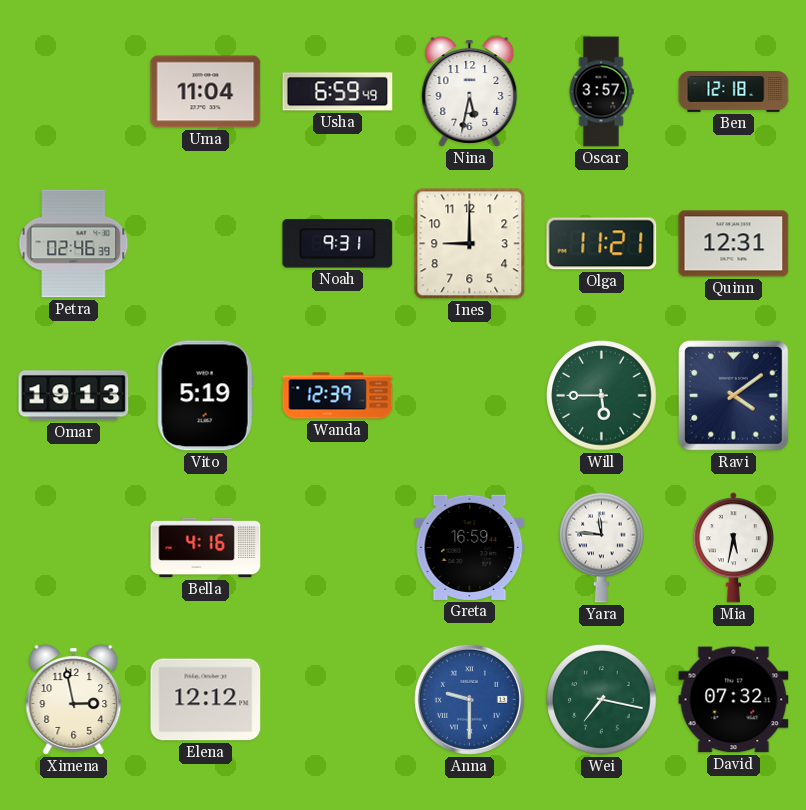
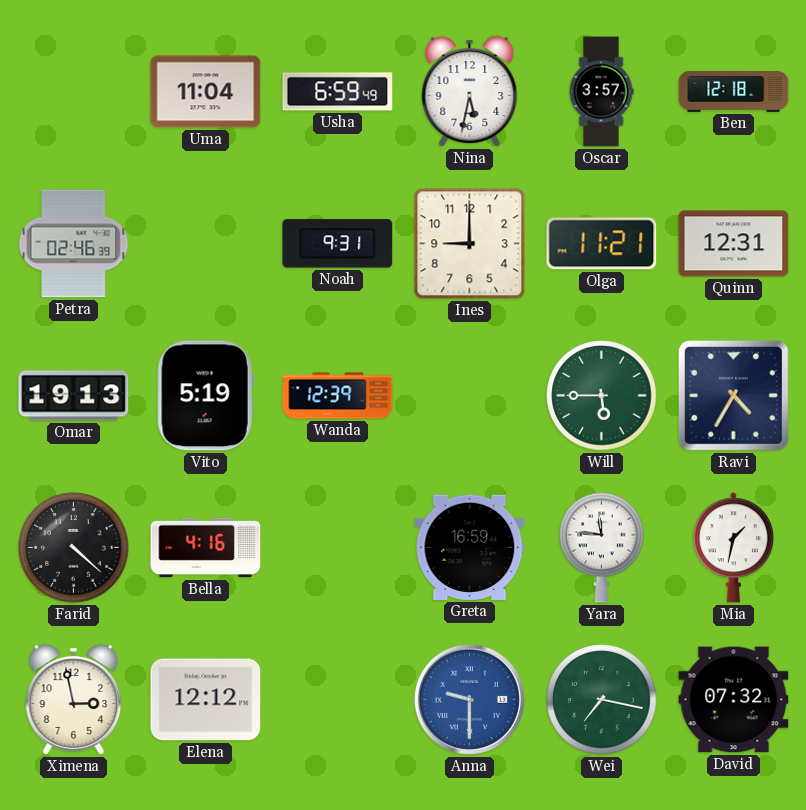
Ravi: 4:09 -> 4:35
Farid: none -> 4:22
Mia: 5:32 -> 1:32
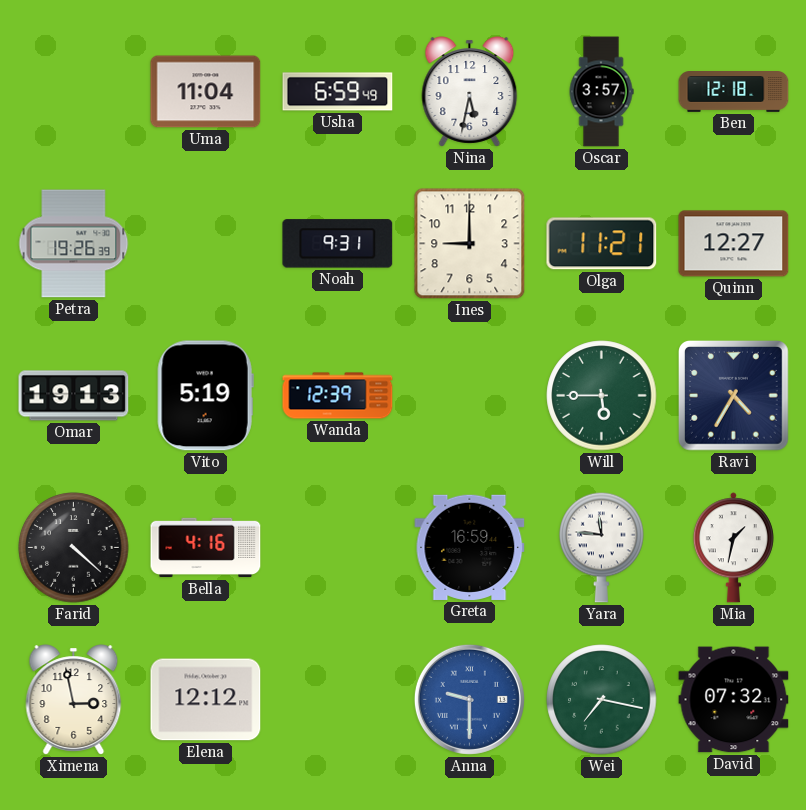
Petra: 02:46 -> 19:26
Quinn: 12:31 -> 12:27
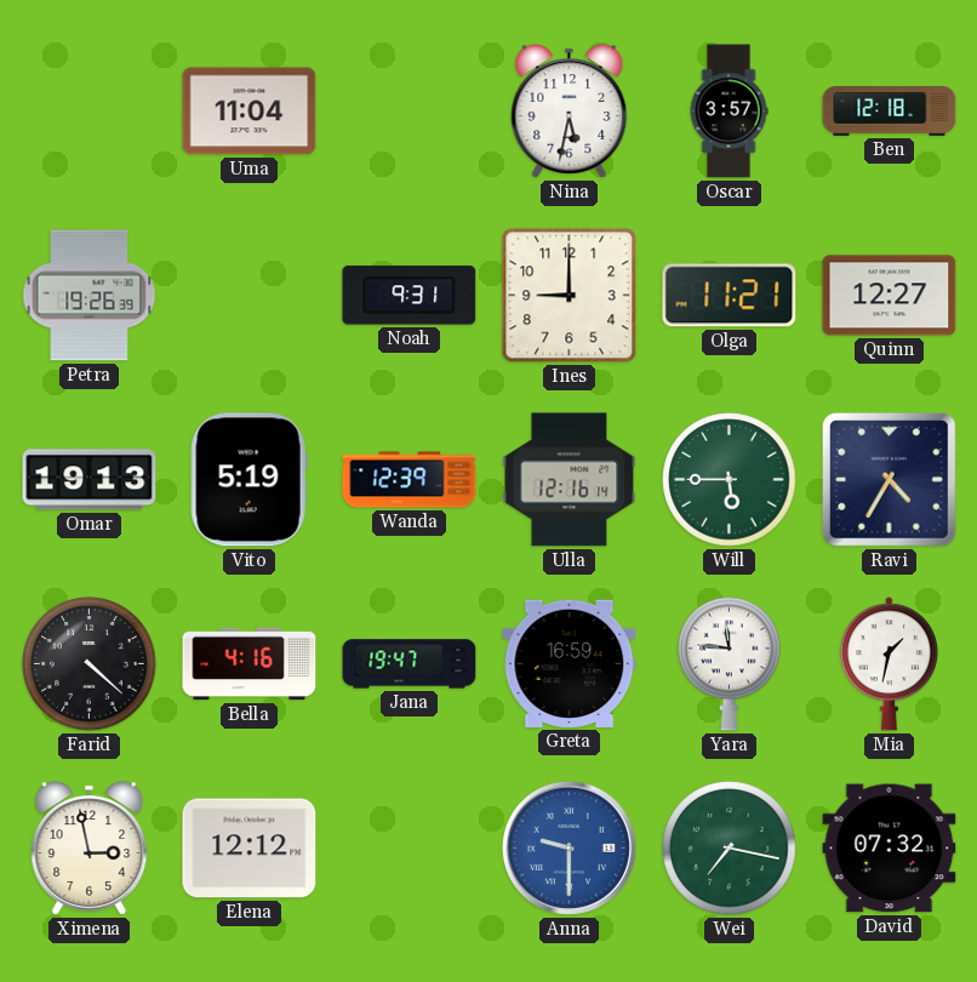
Usha: 6:59 -> none
Ulla: none -> 12:16
Jana: none -> 19:47
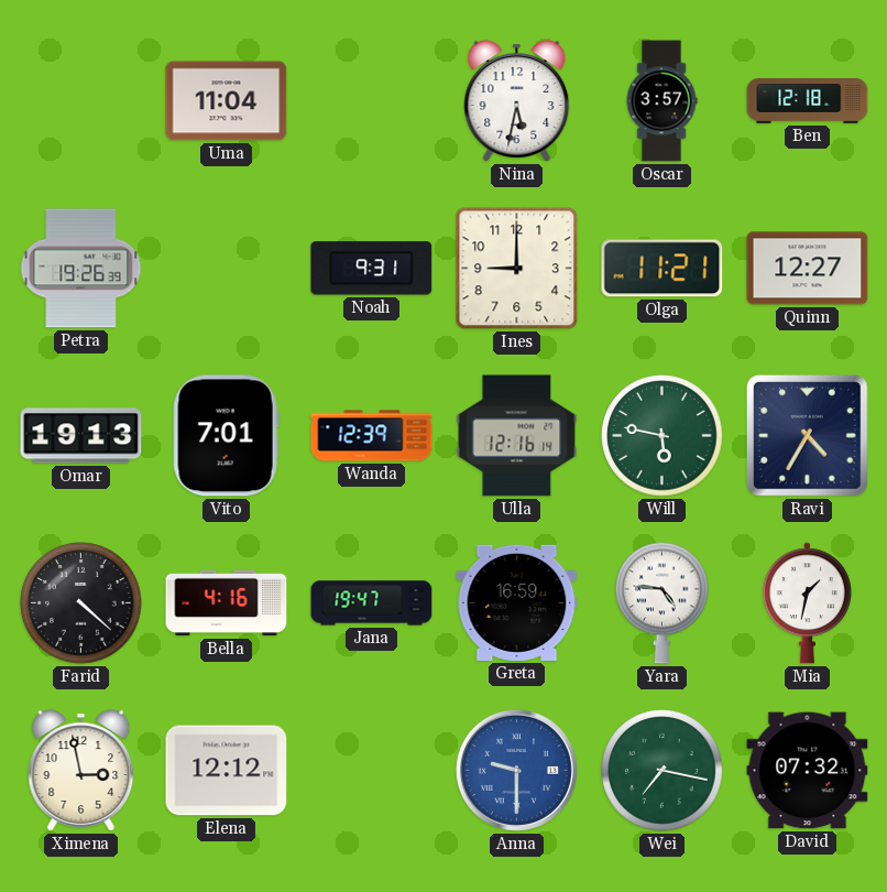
Vito: 5:19 -> 7:01
Will: 5:45 -> 5:47
Yara: 11:46 -> 4:46
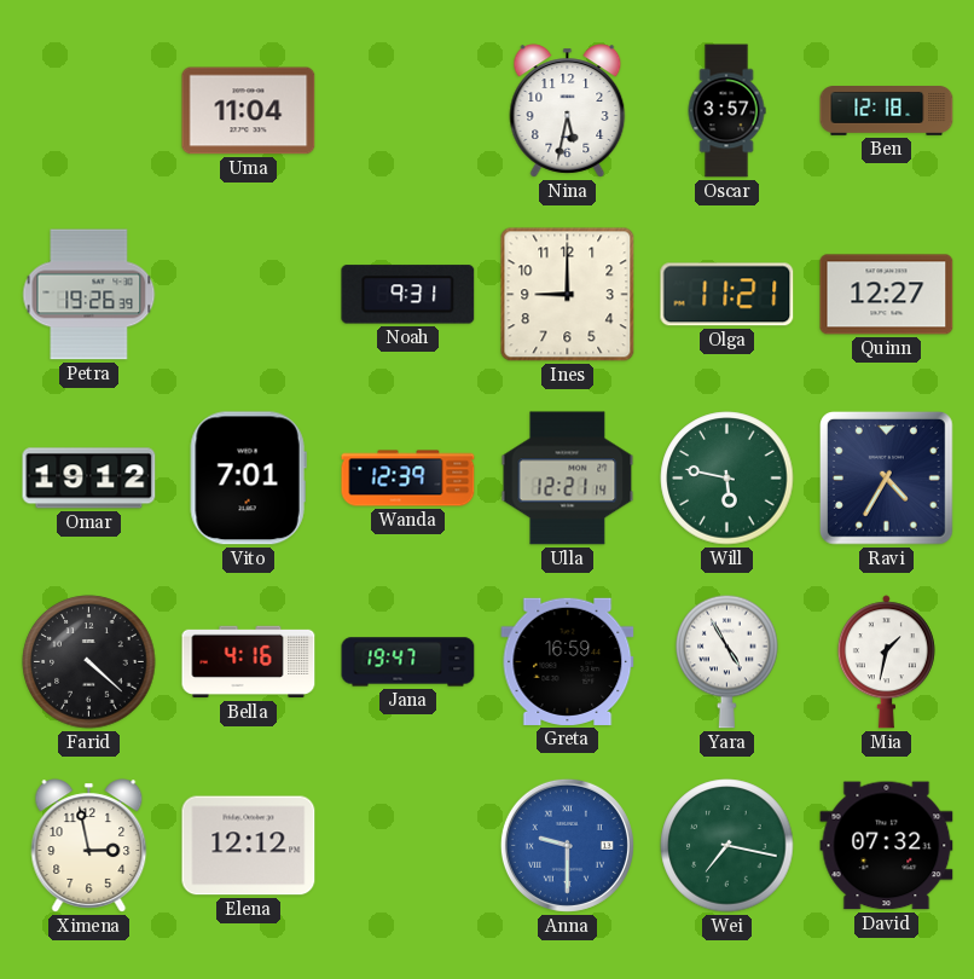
Omar: 19:13 -> 19:12
Ulla: 12:16 -> 12:21
Yara: 4:46 -> 4:55
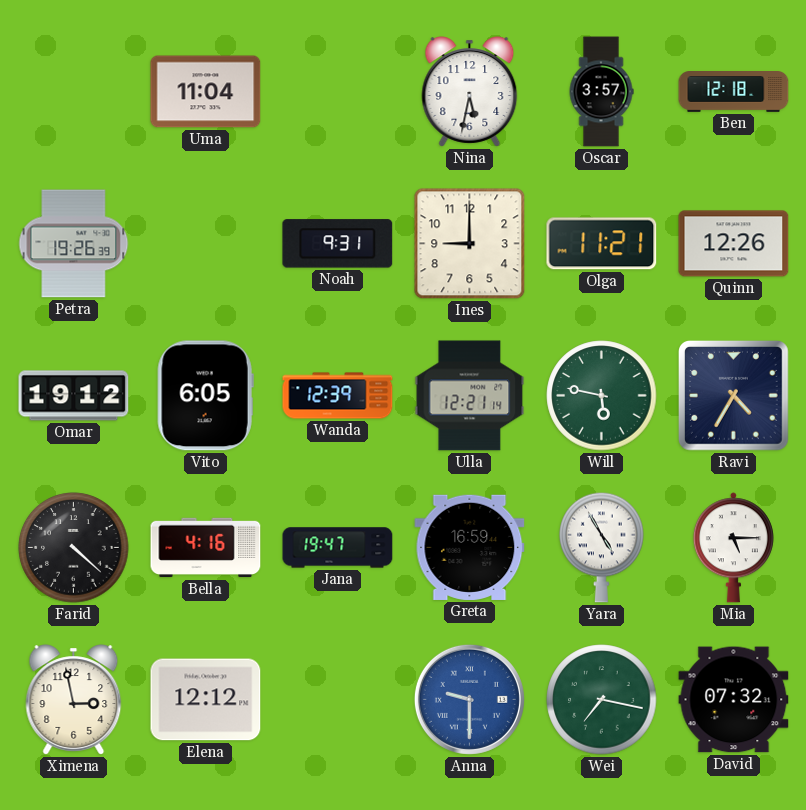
Quinn: 12:27 -> 12:26
Vito: 7:01 -> 6:05
Mia: 1:32 -> 5:15
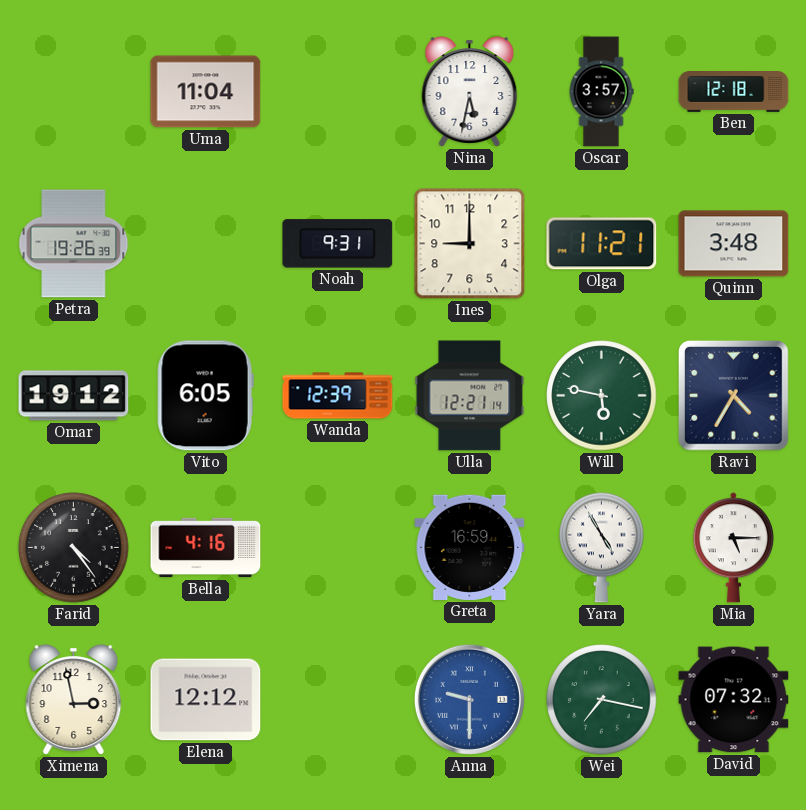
Quinn: 12:26 -> 3:48
Farid: 4:22 -> 4:24
Jana: 19:47 -> none
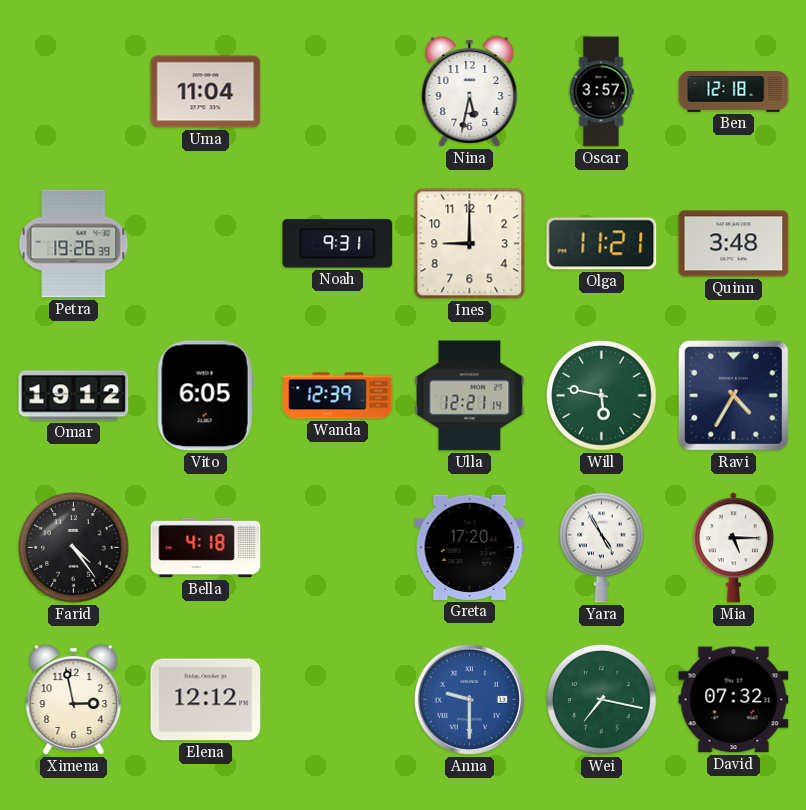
Bella: 4:16 -> 4:18
Greta: 16:59 -> 17:20
